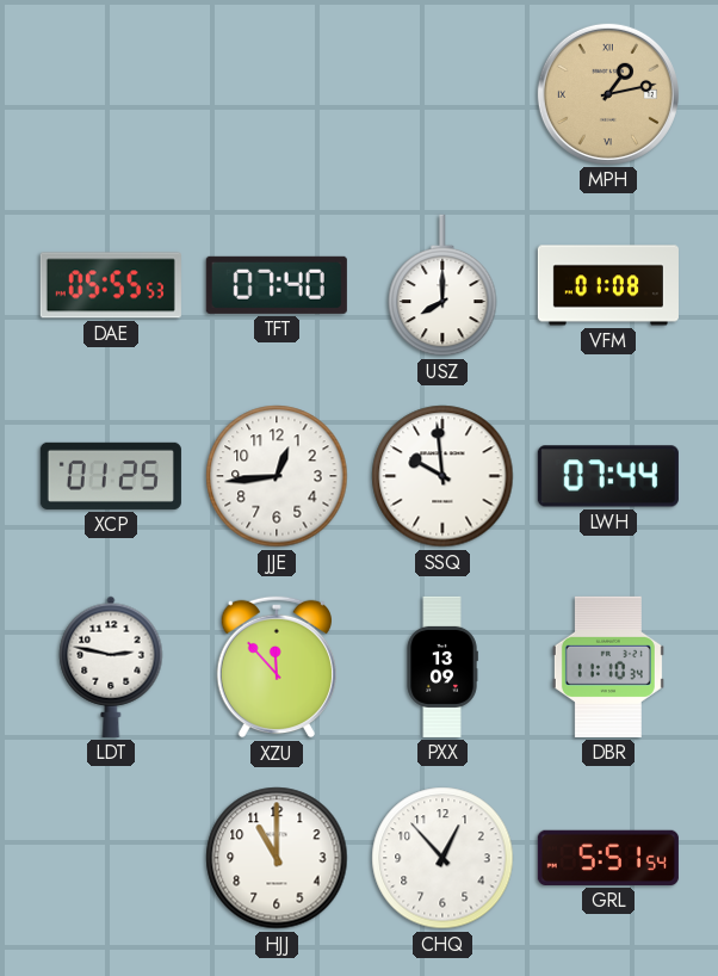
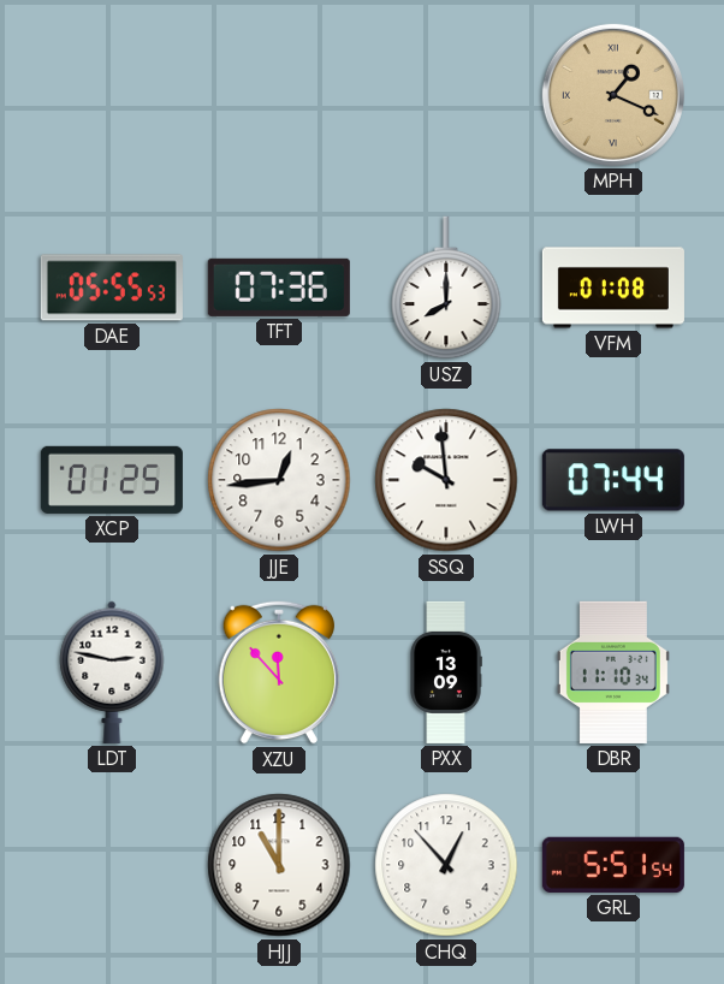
MPH: 1:13 -> 1:19
TFT: 07:40 -> 07:36
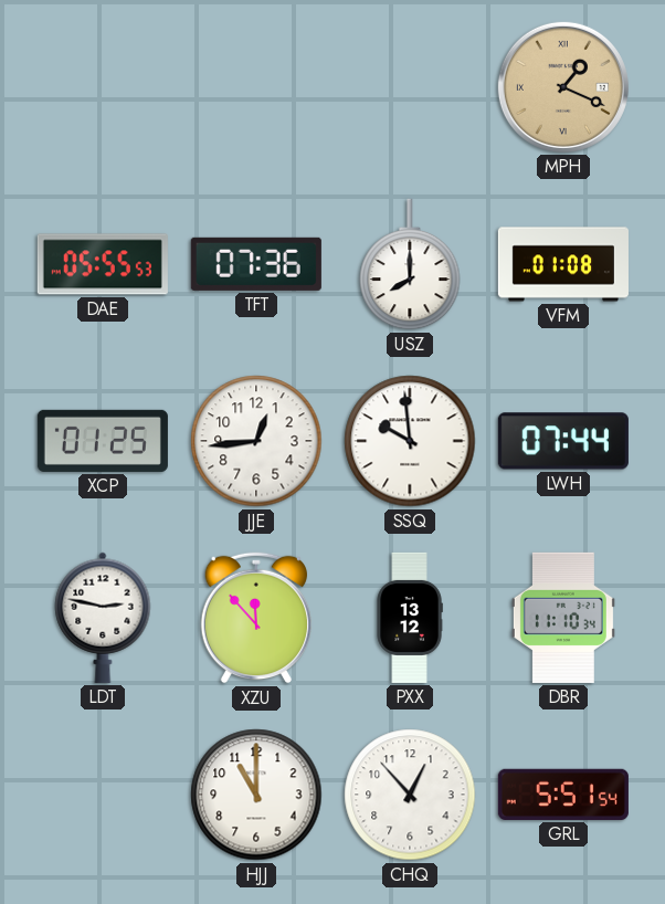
PXX: 13:09 -> 13:12
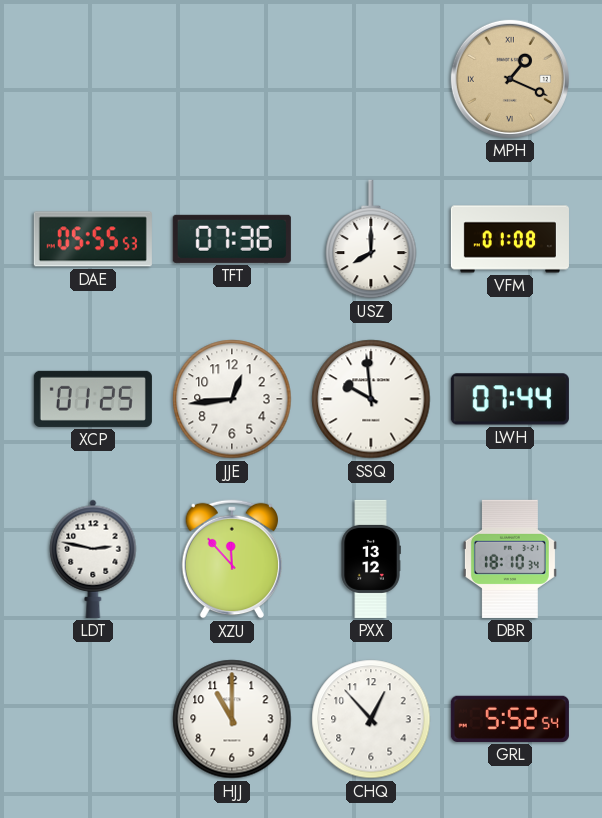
DBR: 11:10 -> 18:10
GRL: 5:51 -> 5:52
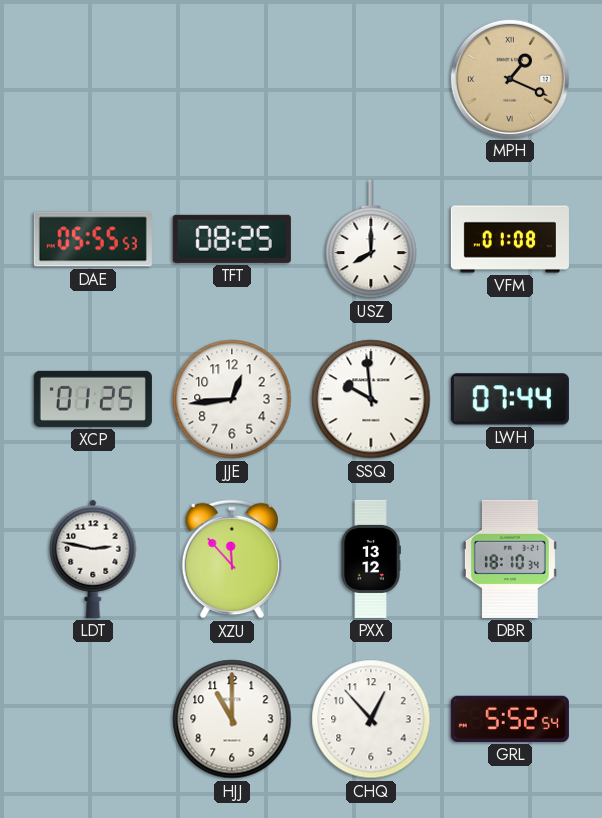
TFT: 07:36 -> 08:25
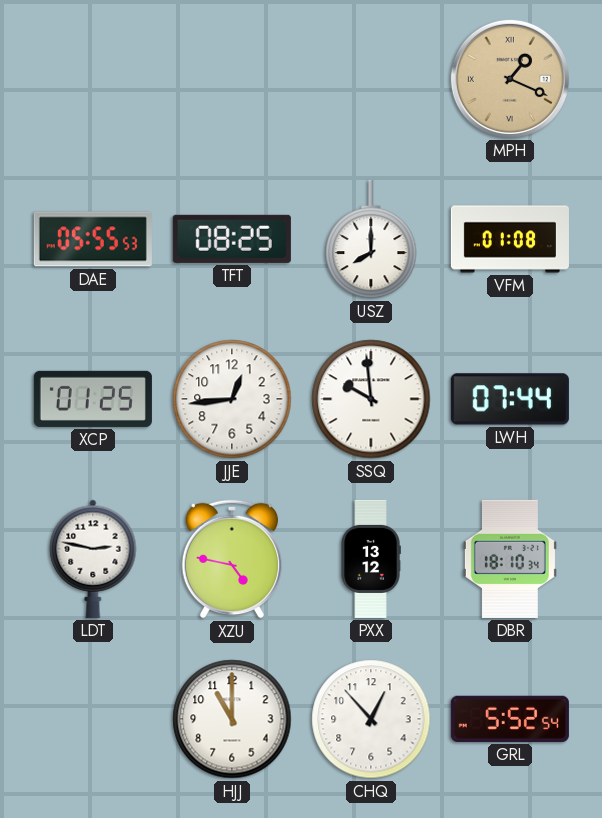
XZU: 11:53 -> 4:47
